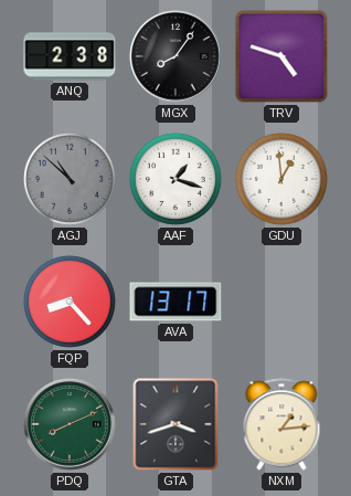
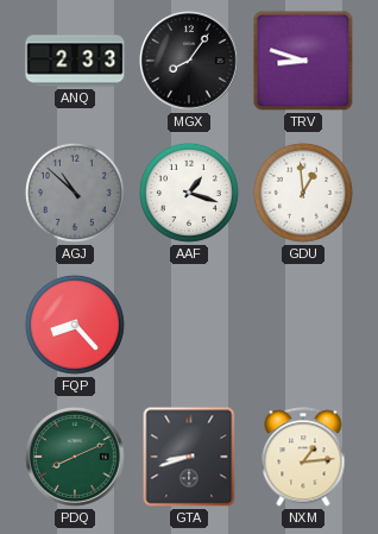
ANQ: 2:38 -> 2:33
TRV: 4:48 -> 8:48
AVA: 13:17 -> none
GTA: 3:42 -> 8:42
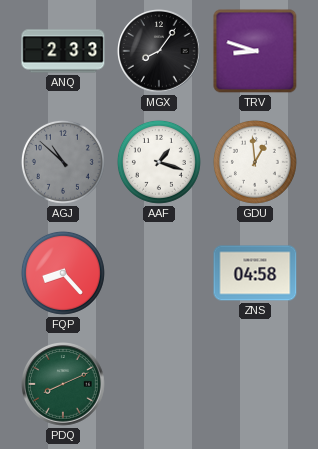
ZNS: none -> 04:58
GTA: 8:42 -> none
NXM: 1:14 -> none
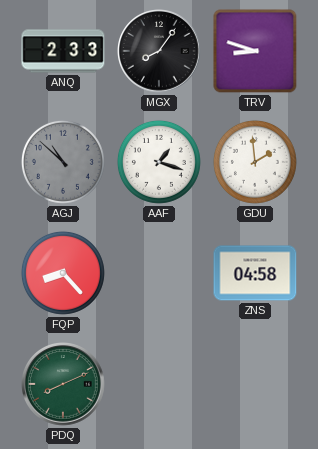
GDU: 12:59 -> 1:59
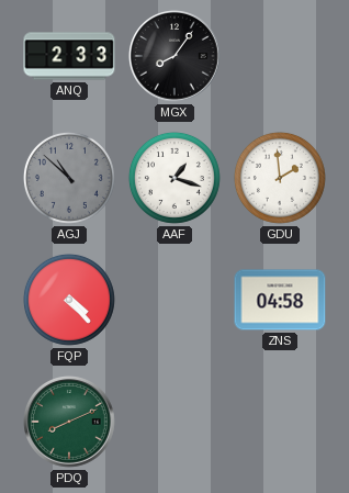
TRV: 8:48 -> none
FQP: 8:23 -> 4:23
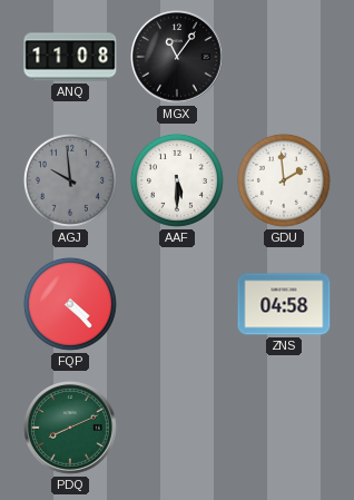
ANQ: 2:33 -> 11:08
MGX: 8:06 -> 11:06
AGJ: 10:52 -> 9:59
AAF: 1:18 -> 5:30
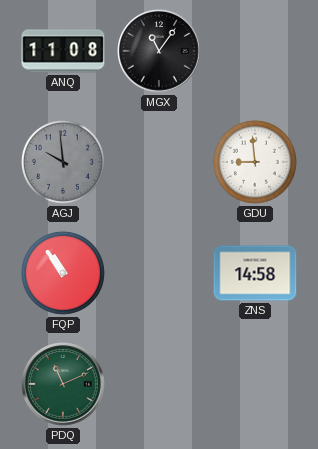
AAF: 5:30 -> none
GDU: 1:59 -> 8:59
FQP: 4:23 -> 10:54
ZNS: 04:58 -> 14:58
PDQ: 8:11 -> 11:11
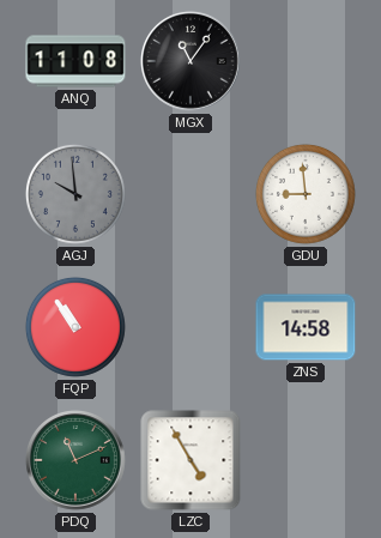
LZC: none -> 4:55
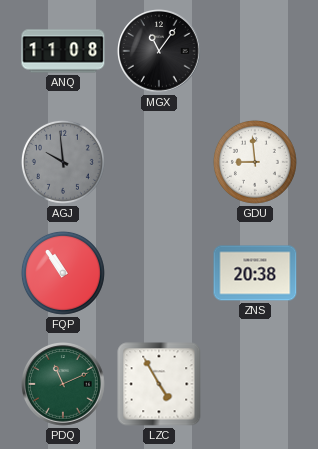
ZNS: 14:58 -> 20:38
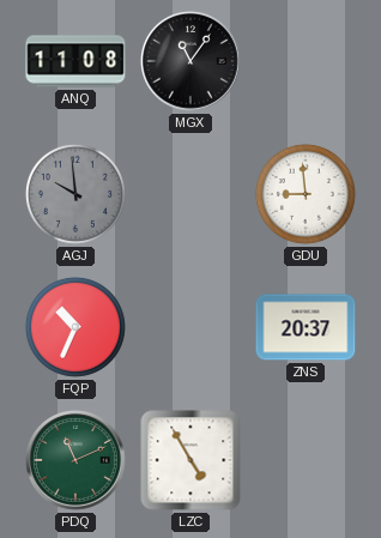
FQP: 10:54 -> 10:34
ZNS: 20:38 -> 20:37
